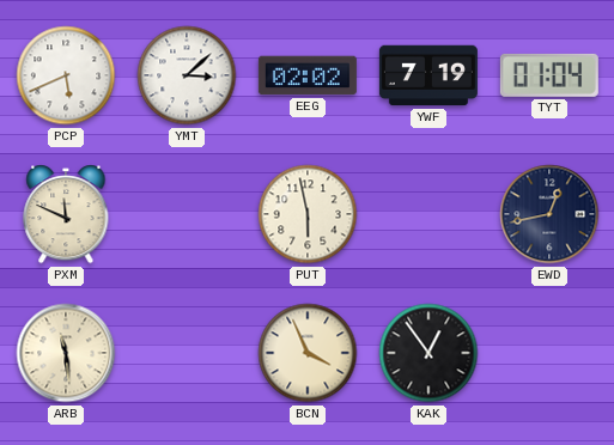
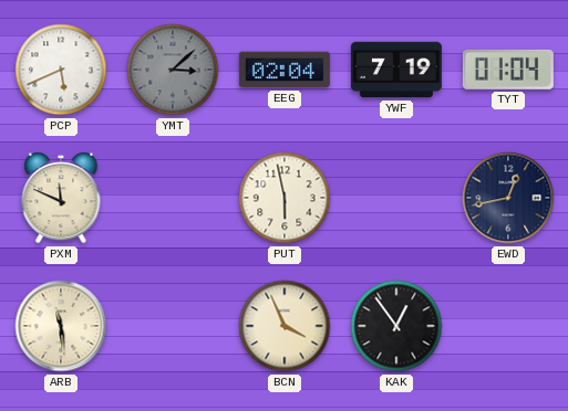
YMT dial: white -> grey
EEG: 02:02 -> 02:04
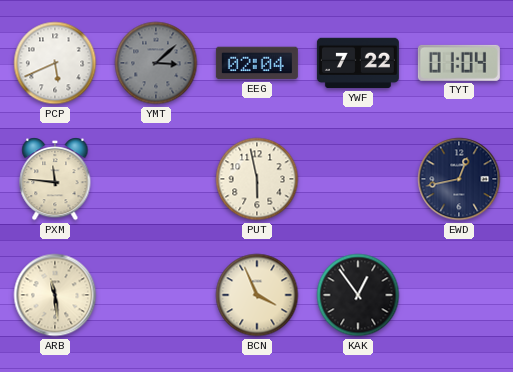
YWF: 7:19 -> 7:22
PXM: 11:49 -> 11:46
